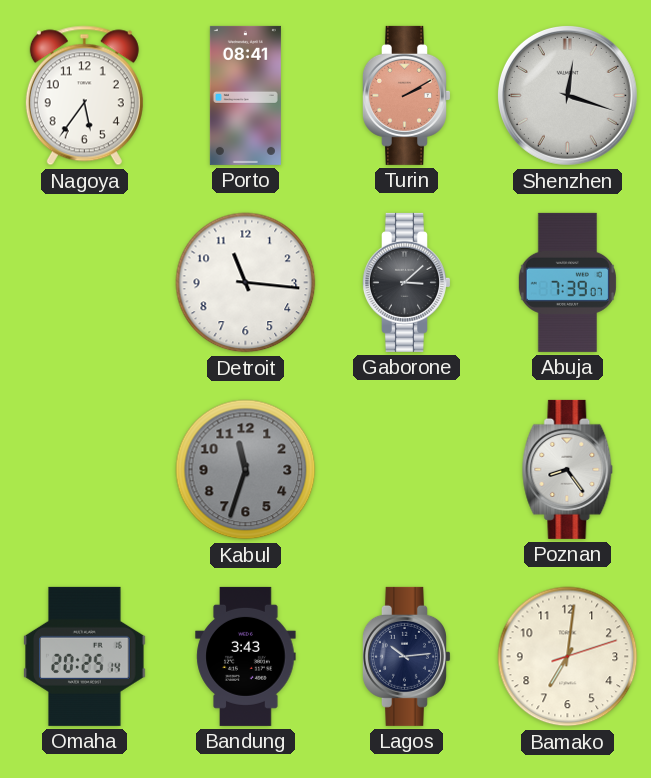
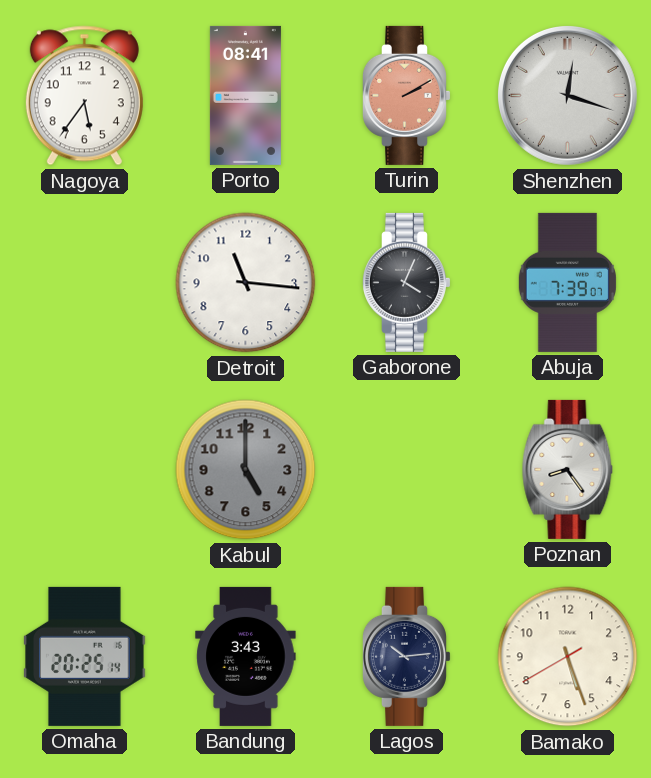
Gaborone: 3:08 -> 4:04
Kabul: 11:33 -> 5:00
Bamako: 7:01 -> 5:26
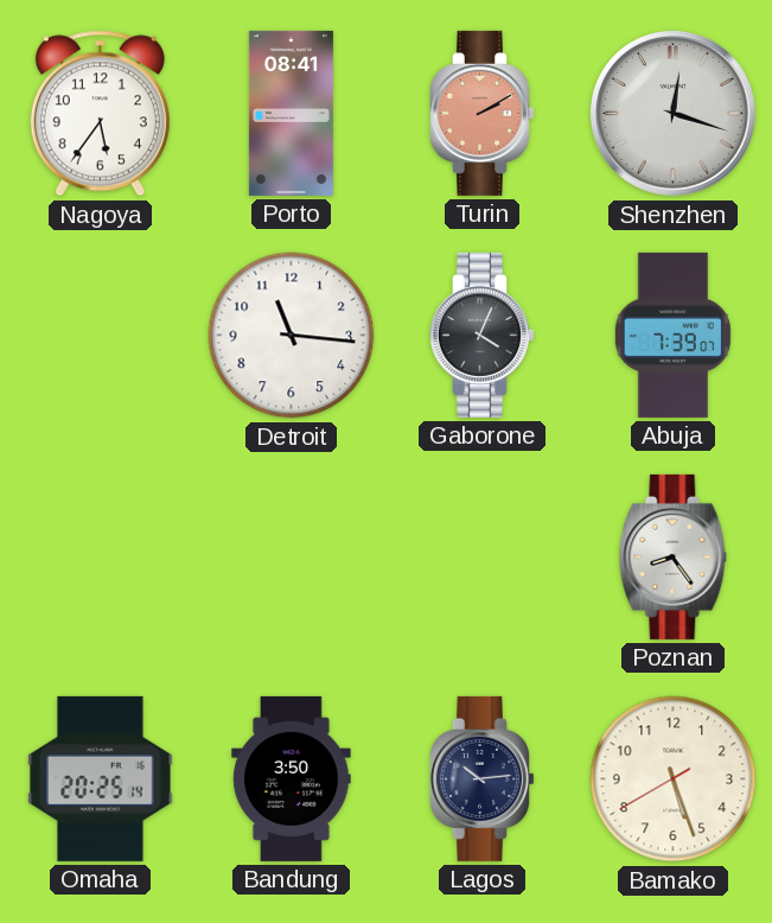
Kabul: 5:00 -> none
Bandung: 3:43 -> 3:50
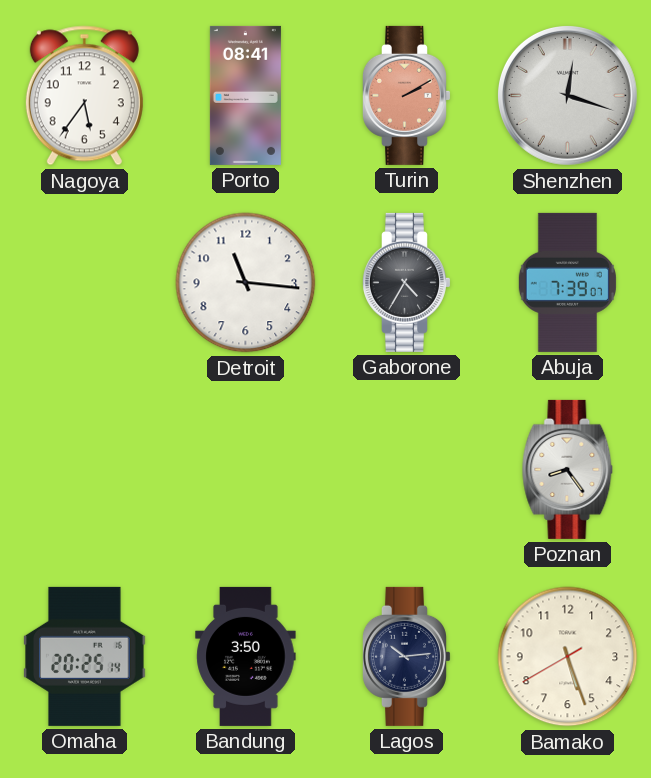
Gaborone: 4:04 -> 4:35
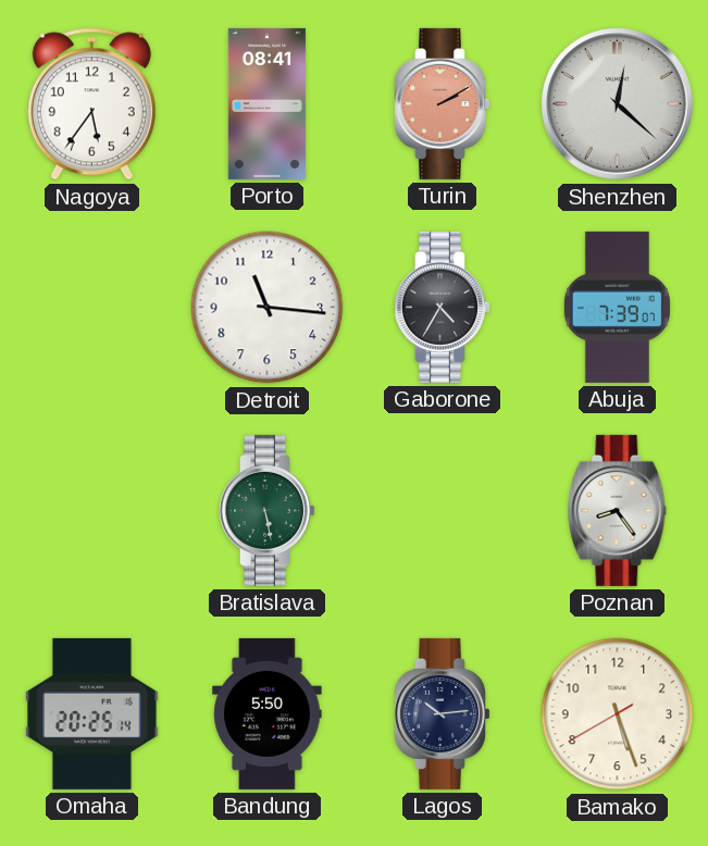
Shenzhen: 12:18 -> 12:22
Bratislava: none -> 5:28
Bandung: 3:50 -> 5:50
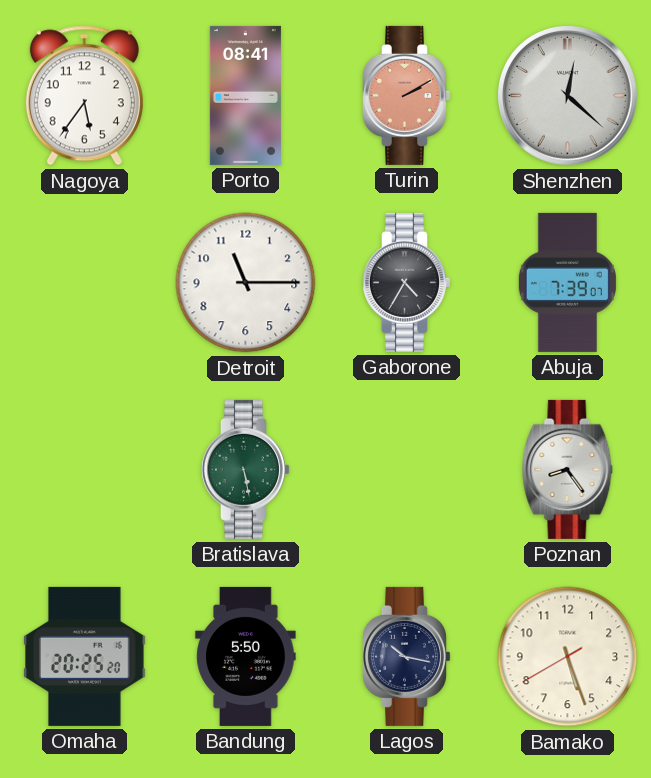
Detroit: 11:16 -> 11:15
Omaha: 20:25:14 -> 20:25:20
Lagos: 10:14 -> 10:17
